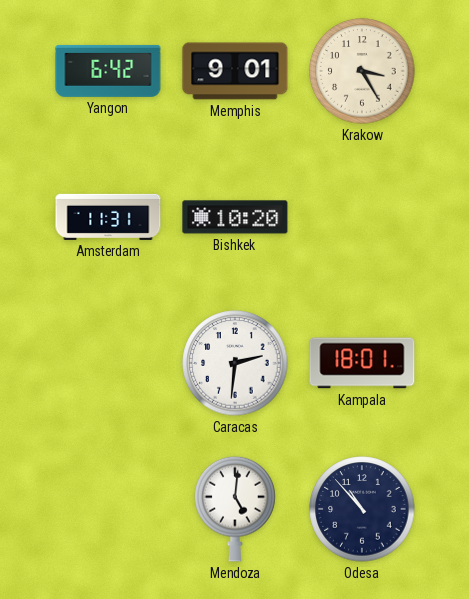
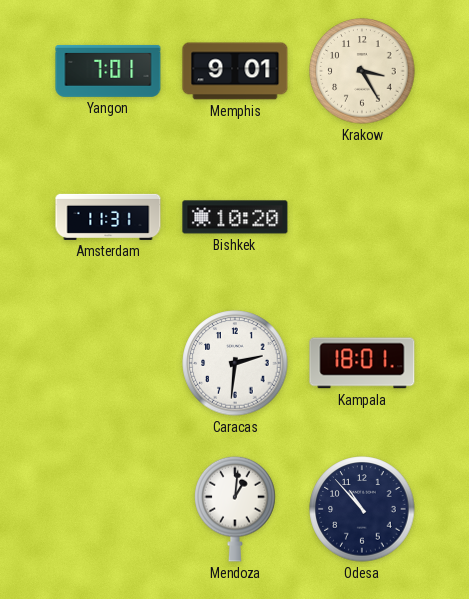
Yangon: 6:42 -> 7:01
Mendoza: 5:01 -> 1:01
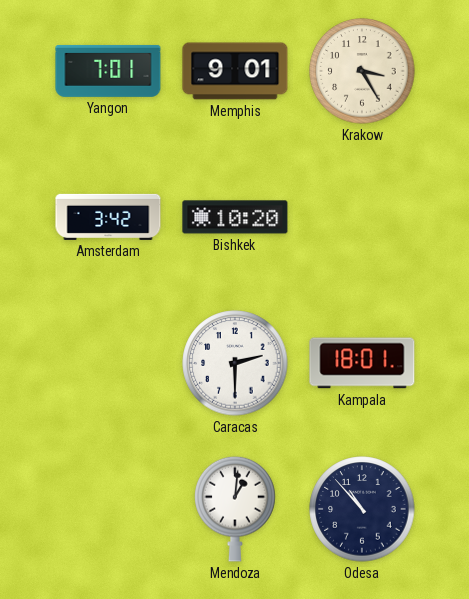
Amsterdam: 11:31 -> 3:42
Caracas: 2:31 -> 2:30
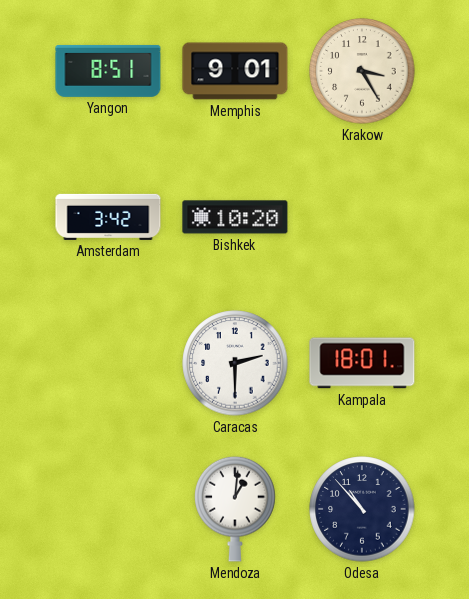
Yangon: 7:01 -> 8:51
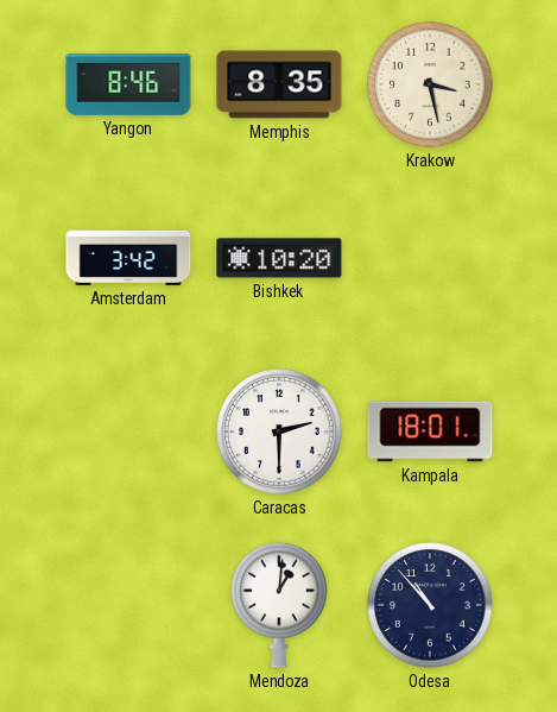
Yangon: 8:51 -> 8:46
Memphis: 9:01 -> 8:35
Krakow: 3:25 -> 3:28
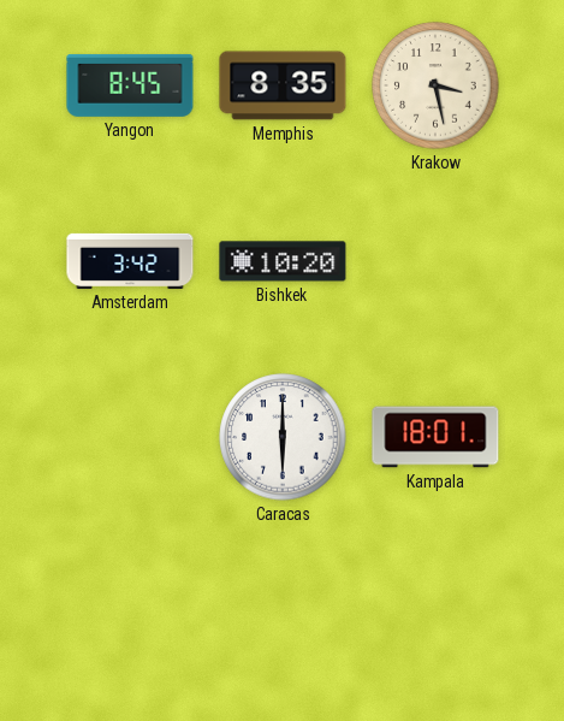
Yangon: 8:46 -> 8:45
Caracas: 2:30 -> 6:00
Mendoza: 1:01 -> none
Odesa: 10:53 -> none
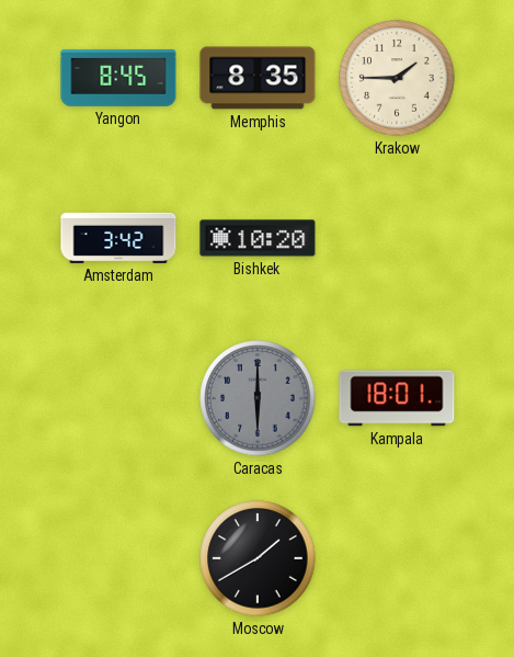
Krakow: 3:28 -> 1:45
Caracas dial: white -> grey
Moscow: none -> 1:40
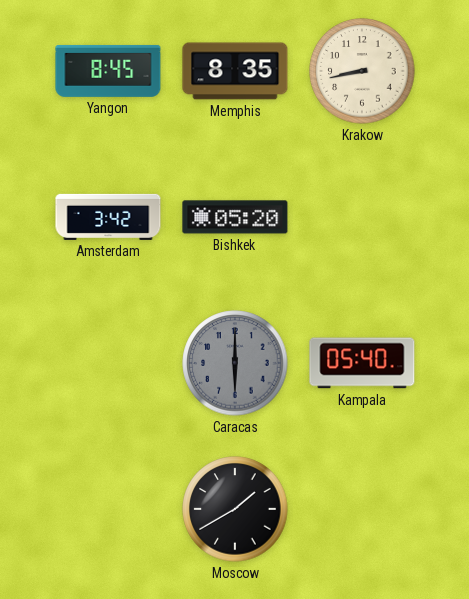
Krakow: 1:45 -> 8:43
Bishkek: 10:20 -> 05:20
Kampala: 18:01 -> 05:40
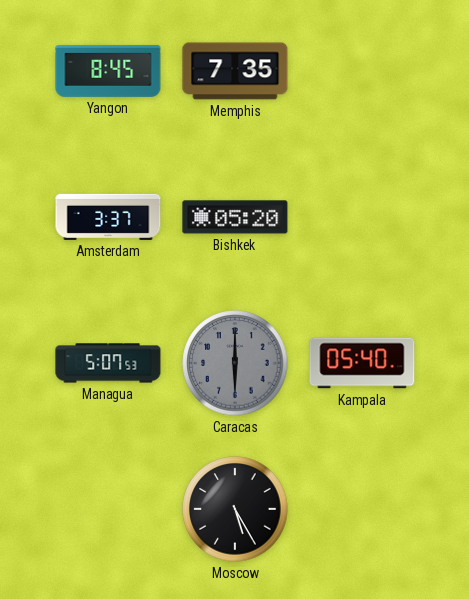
Memphis: 8:35 -> 7:35
Krakow: 8:43 -> none
Amsterdam: 3:42 -> 3:37
Managua: none -> 5:07
Moscow: 1:40 -> 5:25
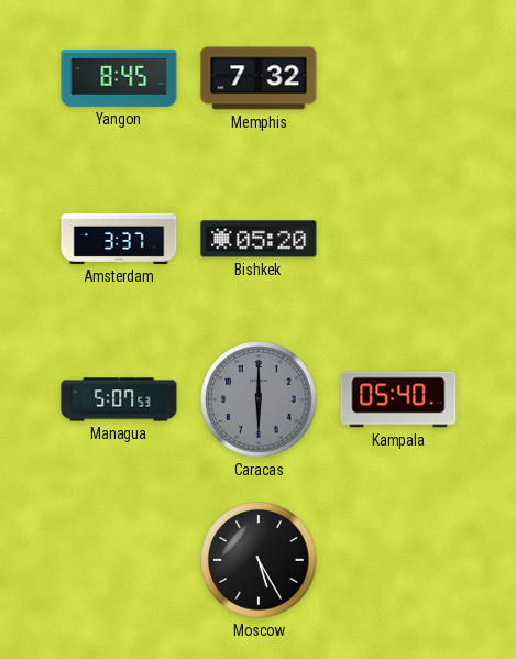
Memphis: 7:35 -> 7:32
